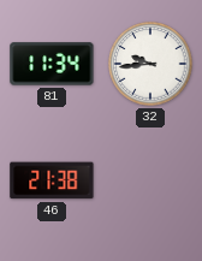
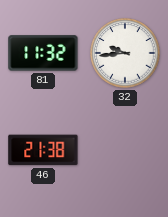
81: 11:34 -> 11:32
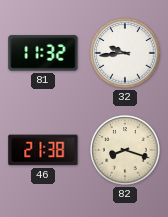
82: none -> 8:18
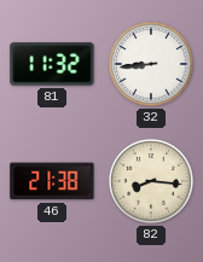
32: 9:44 -> 8:44
82: 8:18 -> 8:16
